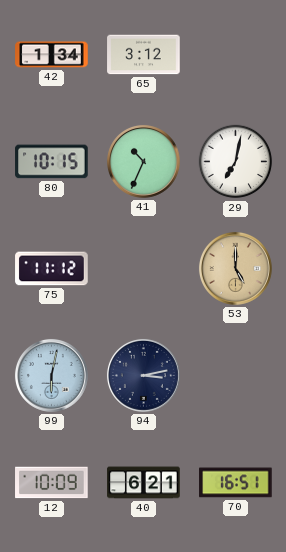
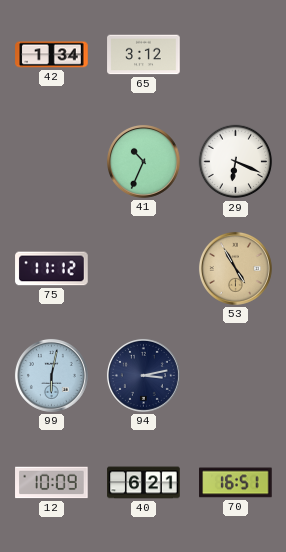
80: 10:15 -> none
29: 7:02 -> 6:19
53: 5:00 -> 4:55
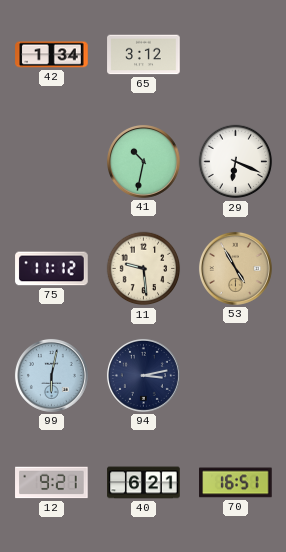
41: 10:34 -> 10:32
11: none -> 9:29
12: 10:09 -> 9:21
